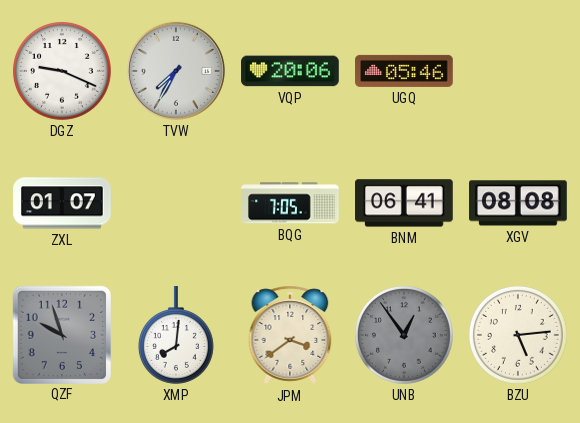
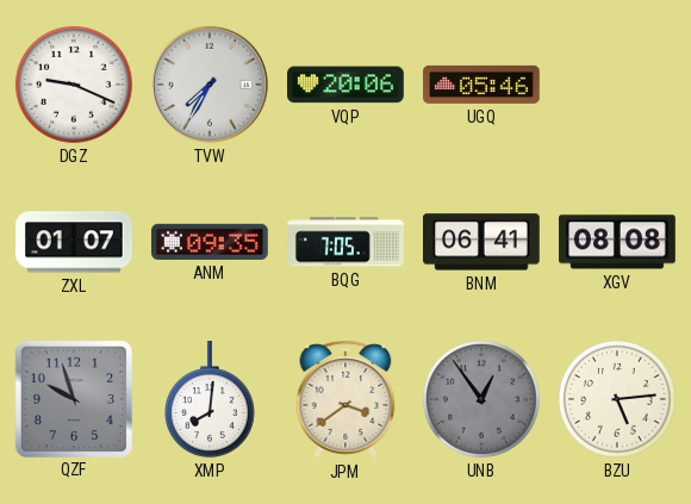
ANM: none -> 09:35
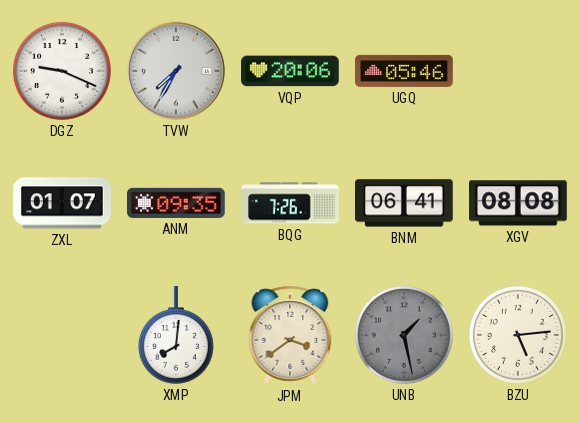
BQG: 7:05 -> 7:26
QZF: 9:57 -> none
UNB: 12:54 -> 1:28
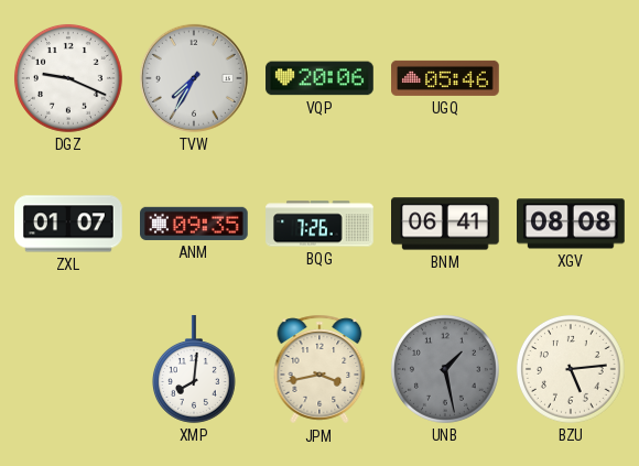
JPM: 3:39 -> 3:43
